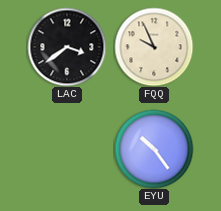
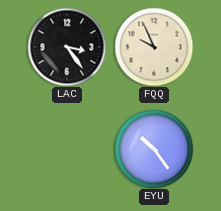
LAC: 3:39 -> 3:24
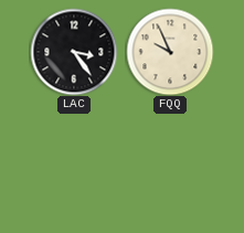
EYU: 10:24 -> none
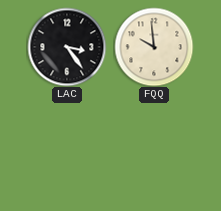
FQQ: 9:56 -> 9:59
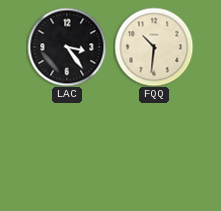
FQQ: 9:59 -> 10:31
